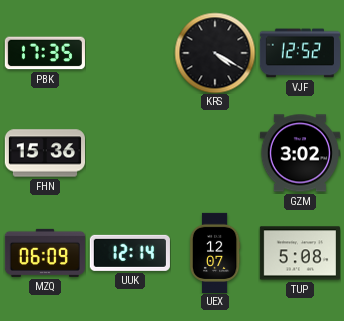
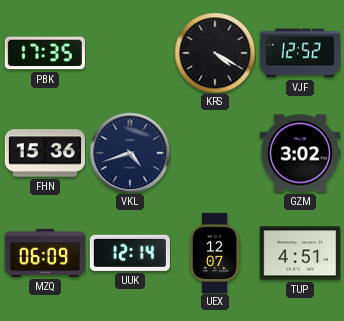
VKL: none -> 4:42
TUP: 5:08 -> 4:51
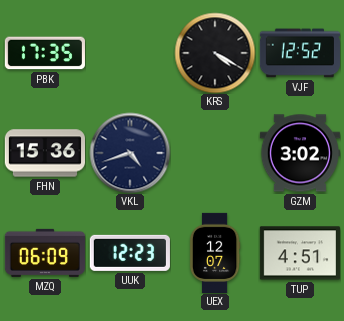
UUK: 12:14 -> 12:23
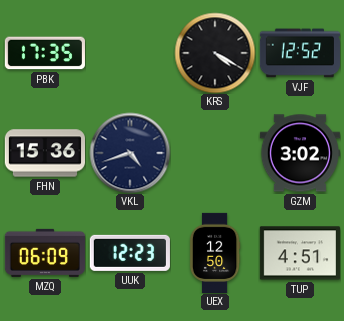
UEX: 12:07 -> 12:50
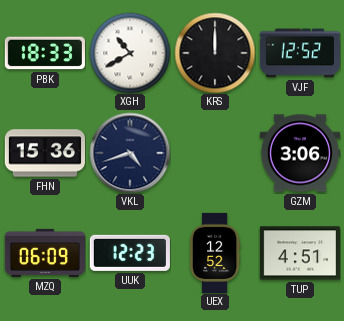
PBK: 17:35 -> 18:33
XGH: none -> 10:40
KRS: 4:20 -> 12:00
GZM: 3:02 -> 3:06
UEX: 12:50 -> 12:52
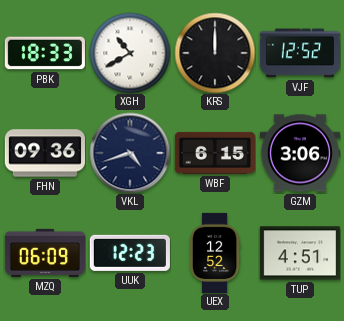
FHN: 15:36 -> 09:36
WBF: none -> 6:15
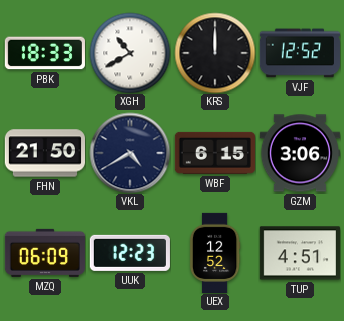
FHN: 09:36 -> 21:50
VKL: 4:42 -> 4:40
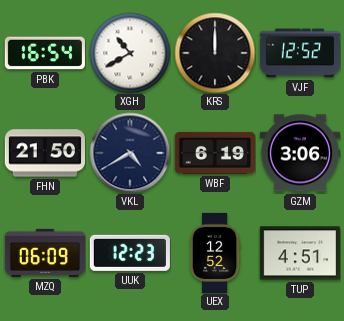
PBK: 18:33 -> 16:54
WBF: 6:15 -> 6:19
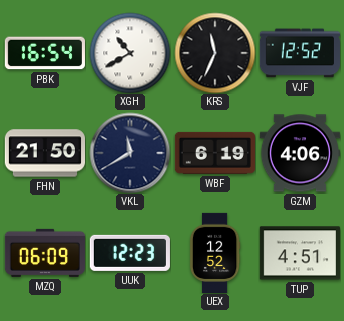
KRS: 12:00 -> 11:34
VKL: 4:40 -> 11:40
GZM: 3:06 -> 4:06
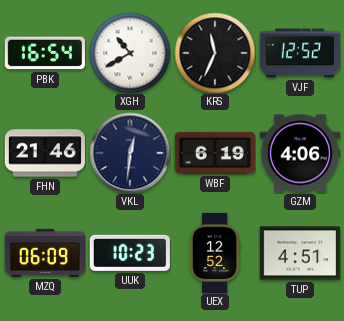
FHN: 21:50 -> 21:46
VKL: 11:40 -> 12:31
UUK: 12:23 -> 10:23
